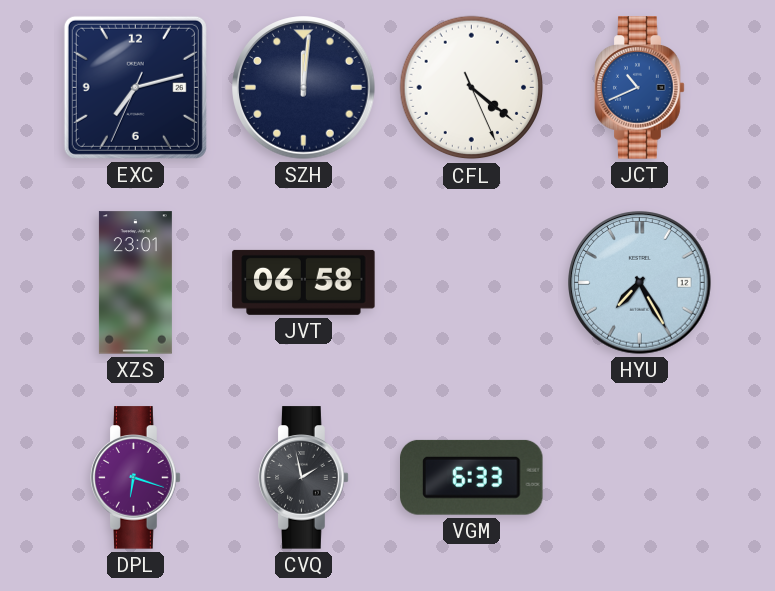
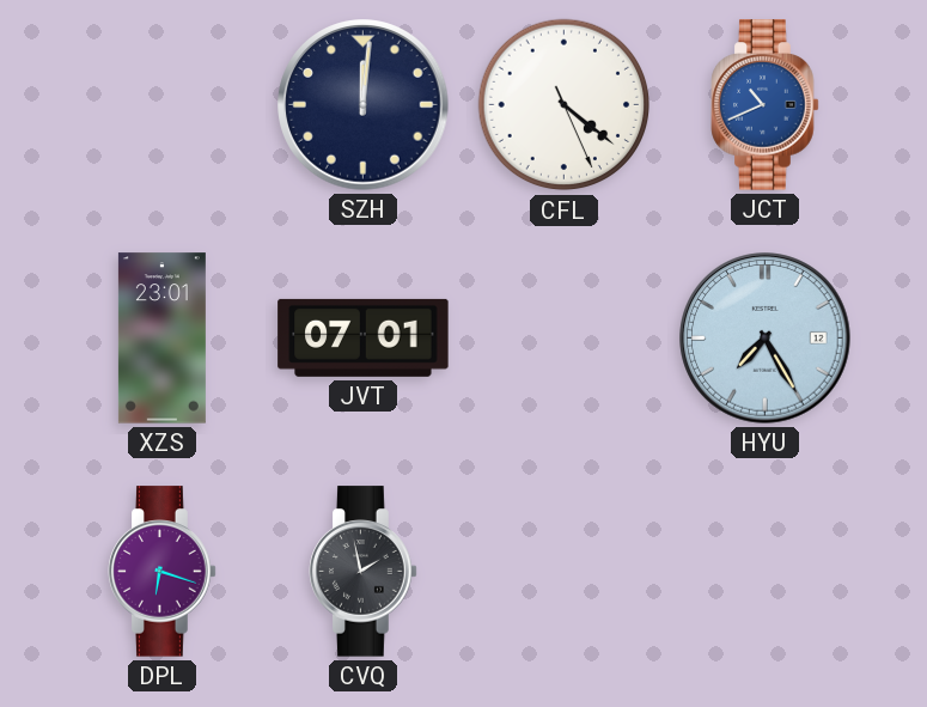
EXC: 7:12 -> none
JVT: 06:58 -> 07:01
VGM: 6:33 -> none
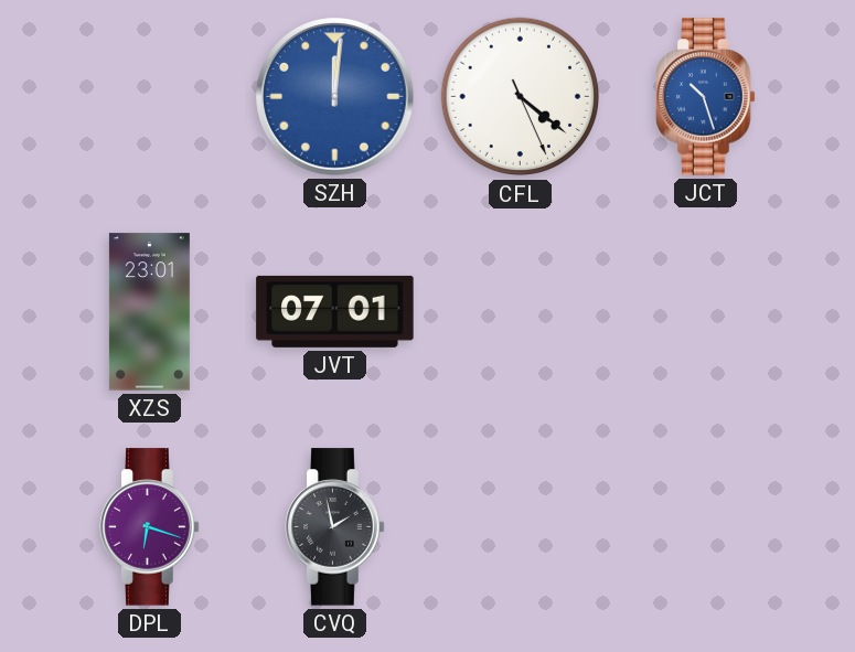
SZH dial: navy -> blue
JCT: 10:41 -> 10:27
HYU: 7:25 -> none
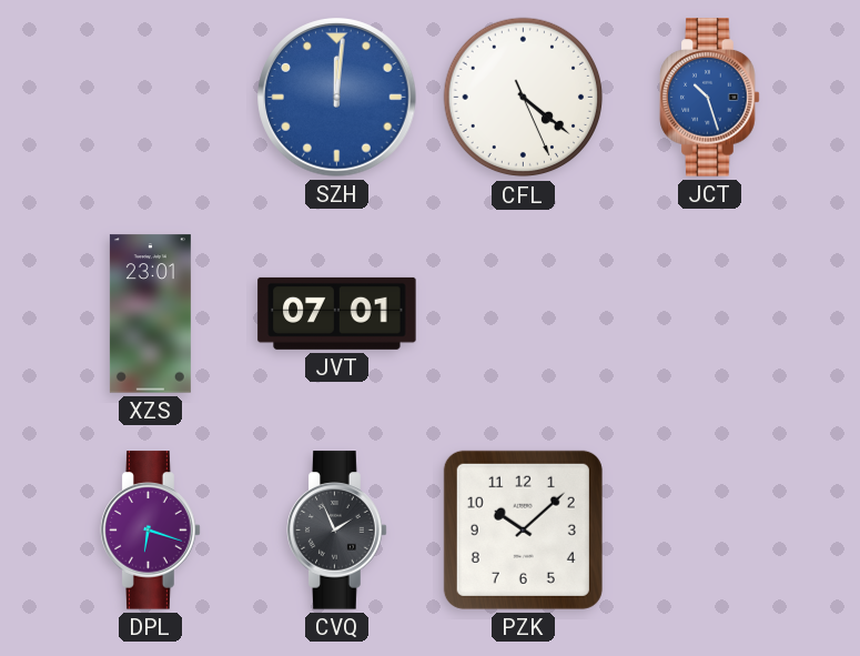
CVQ: 1:58 -> 1:56
PZK: none -> 10:08
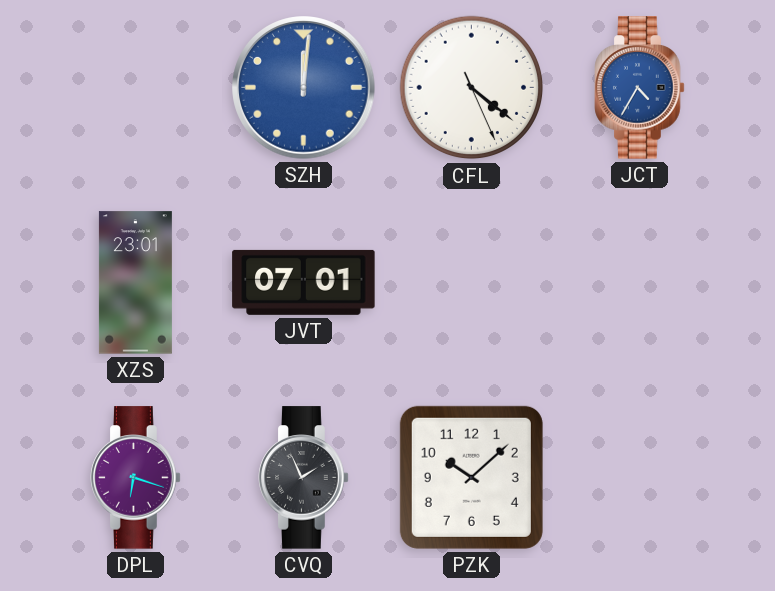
JCT: 10:27 -> 4:35
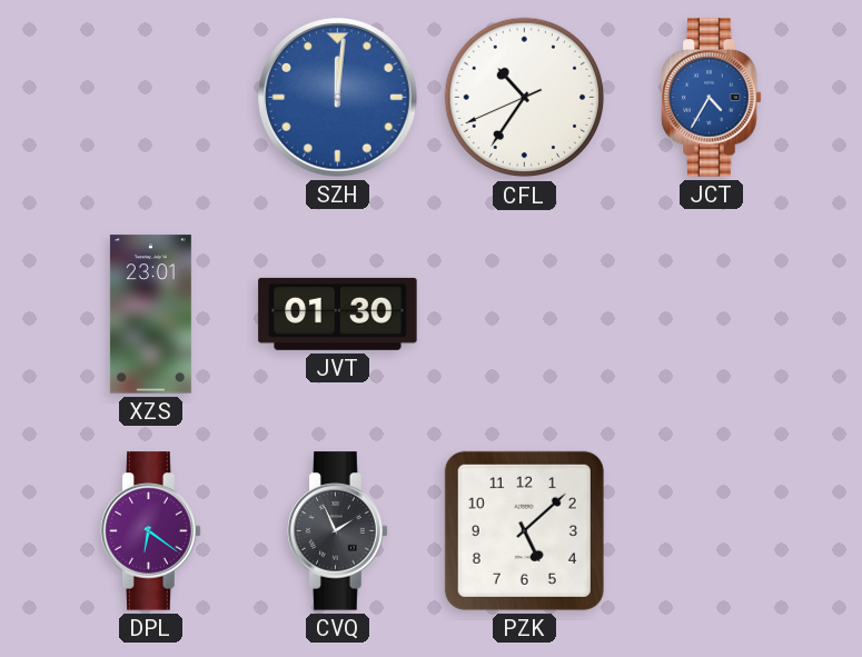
CFL: 4:21 -> 10:35
JVT: 07:01 -> 01:30
DPL: 6:18 -> 6:21
PZK: 10:08 -> 5:08
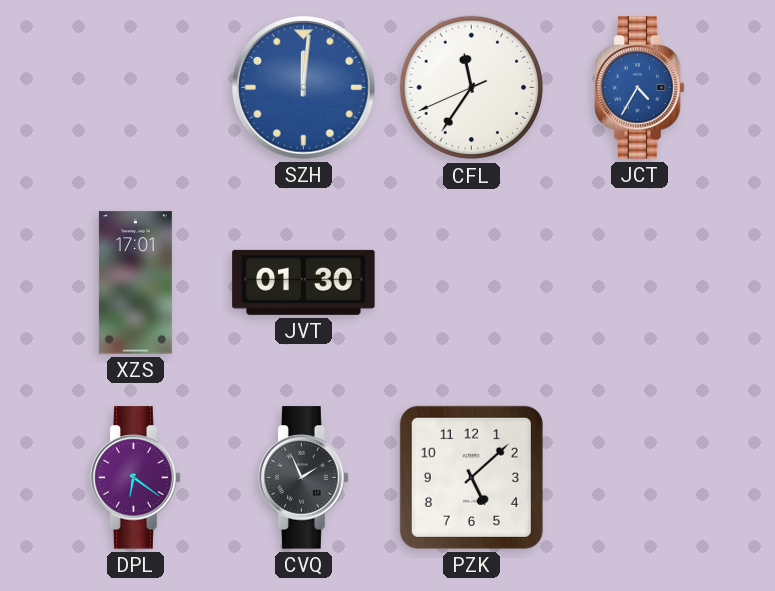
CFL: 10:35 -> 11:35
XZS: 23:01 -> 17:01
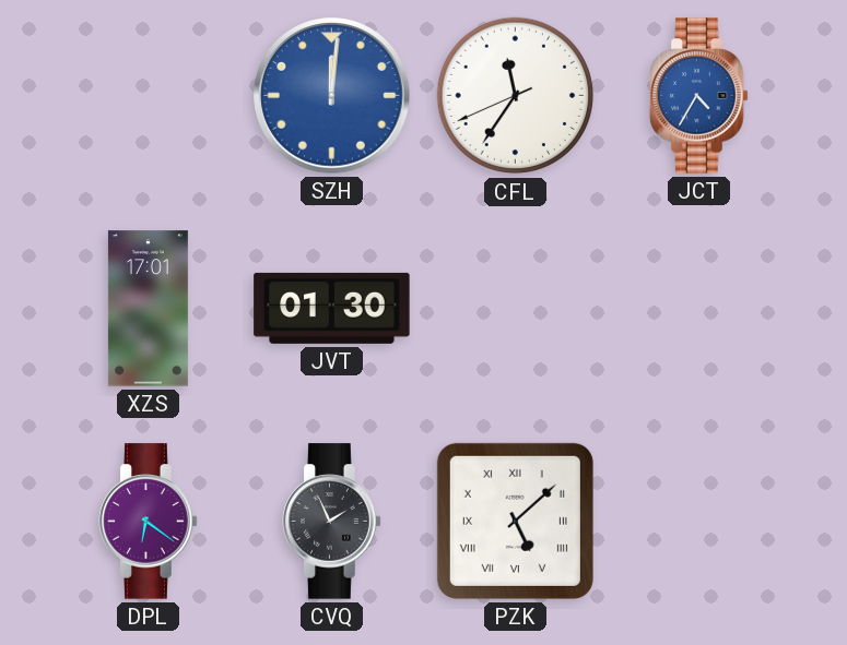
PZK numerals: Arabic -> Roman
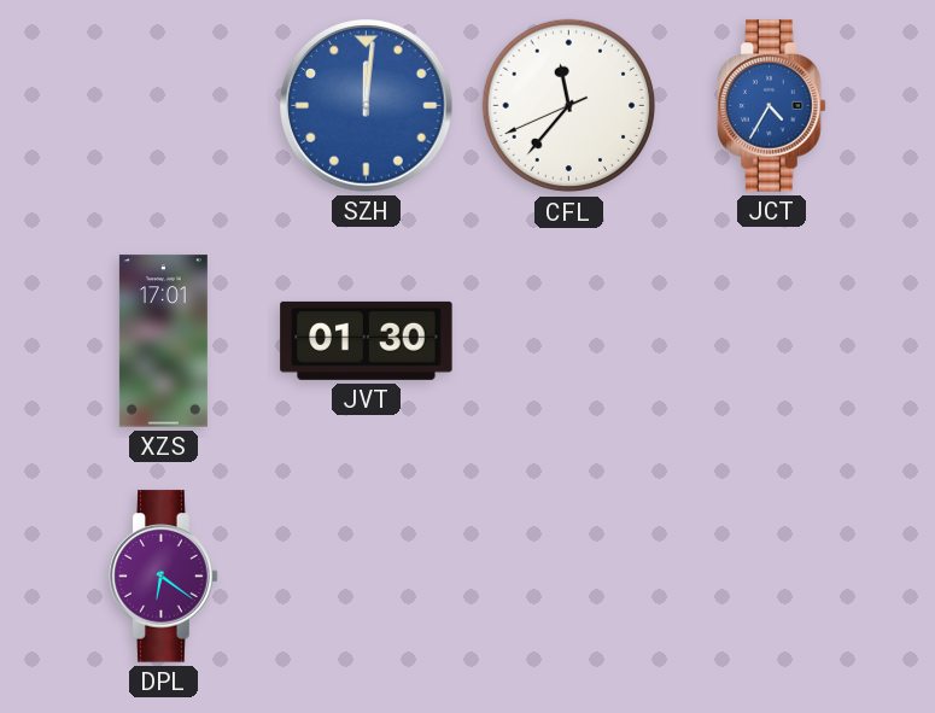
CFL: 11:35 -> 11:36
CVQ: 1:56 -> none
PZK: 5:08 -> none
